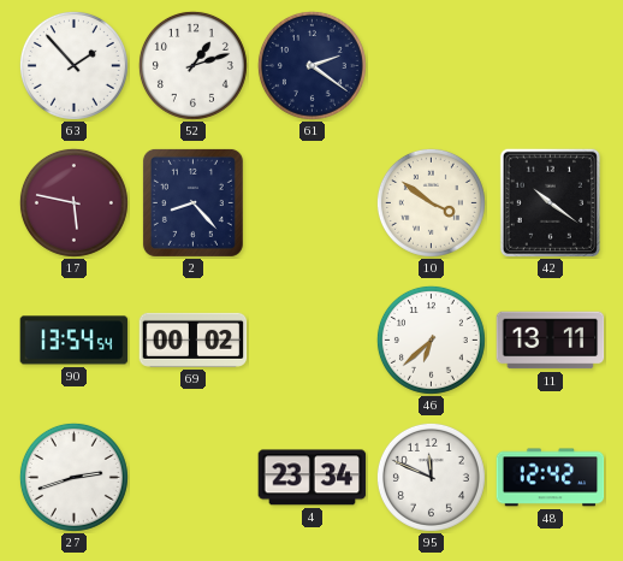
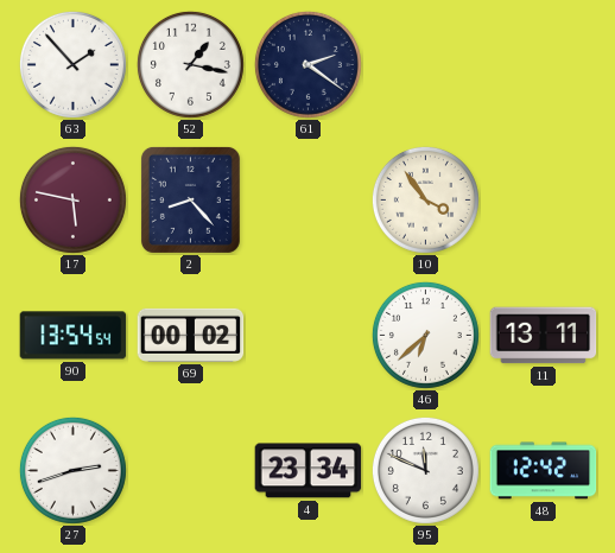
52: 1:12 -> 1:17
10: 3:51 -> 3:54
42: 10:21 -> none
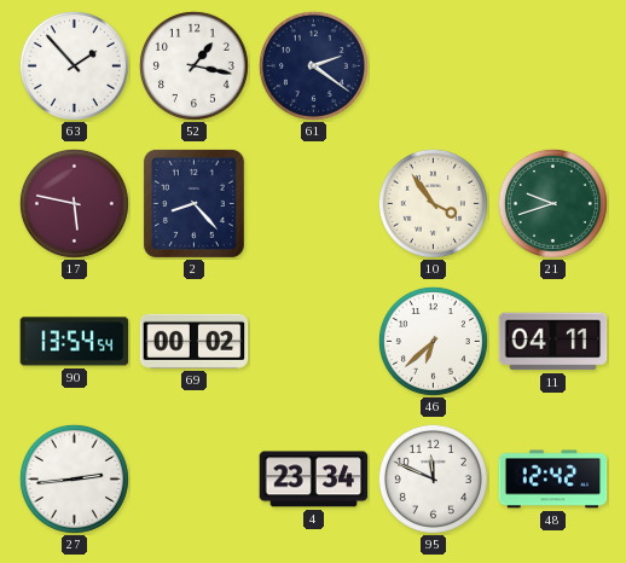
21: none -> 9:42
11: 13:11 -> 04:11
27: 2:42 -> 2:44
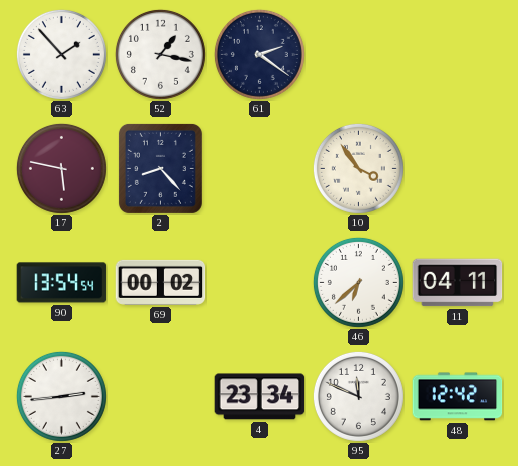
21: 9:42 -> none
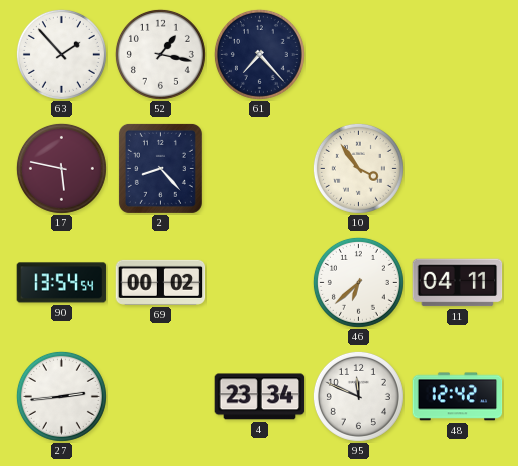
61: 2:21 -> 7:23
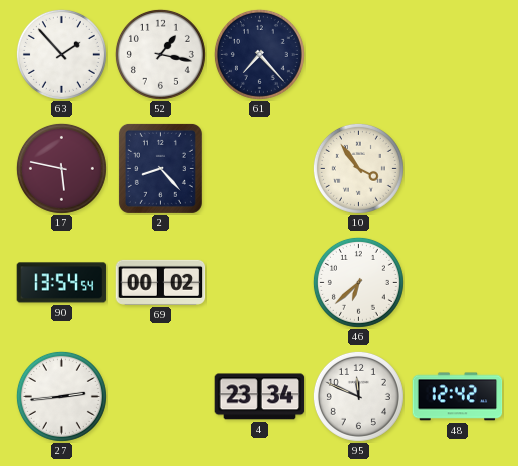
11: 04:11 -> none
